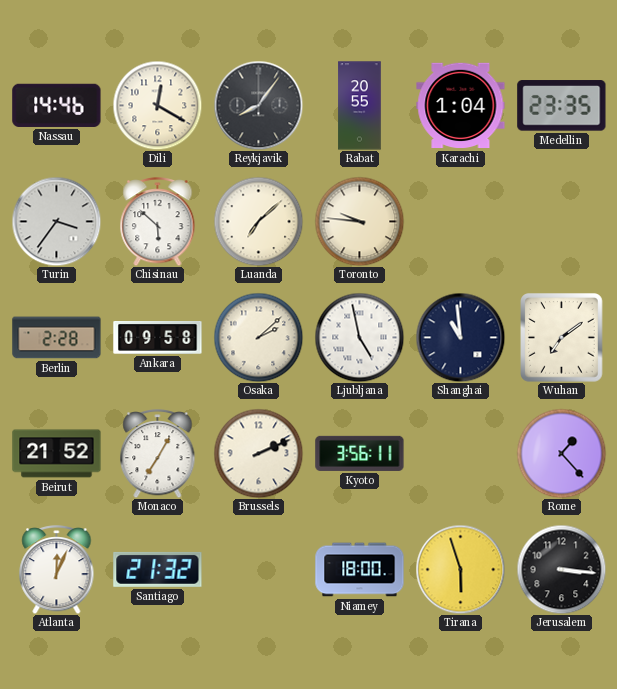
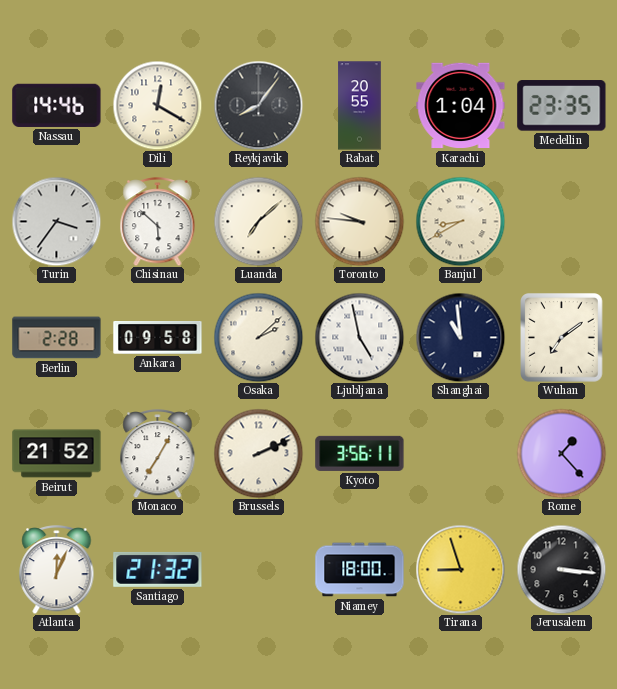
Banjul: none -> 8:40
Tirana: 5:57 -> 8:57
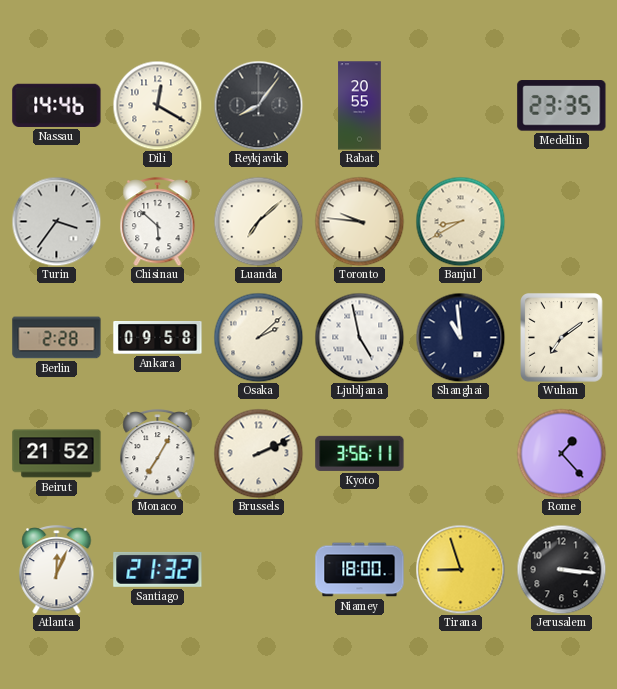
Karachi: 1:04 -> none
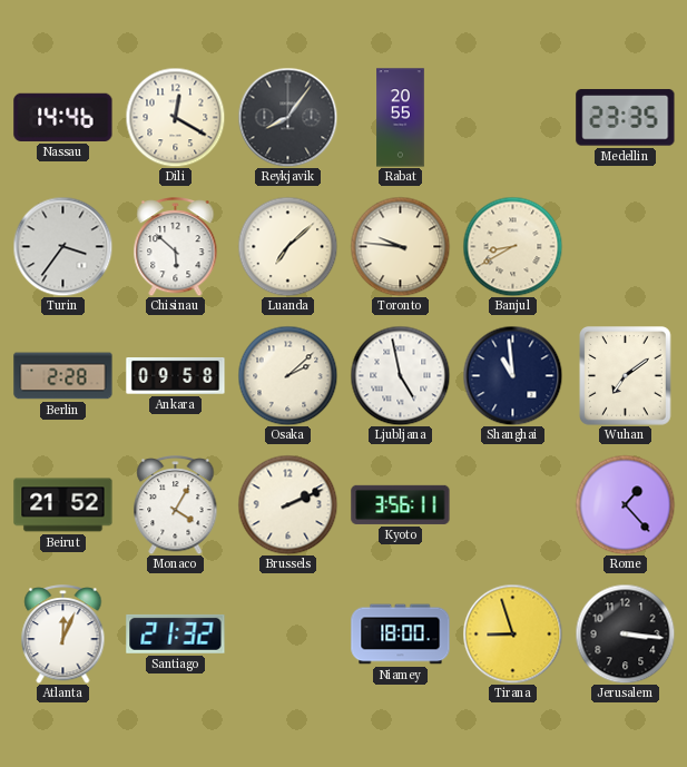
Monaco: 7:05 -> 4:05
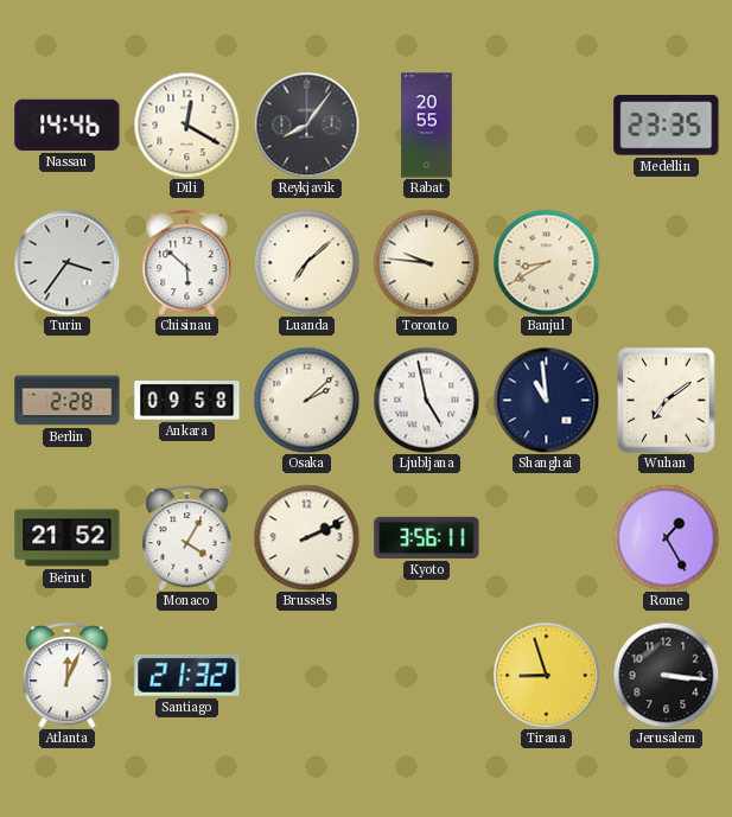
Rome: 1:23 -> 1:25
Niamey: 18:00 -> none
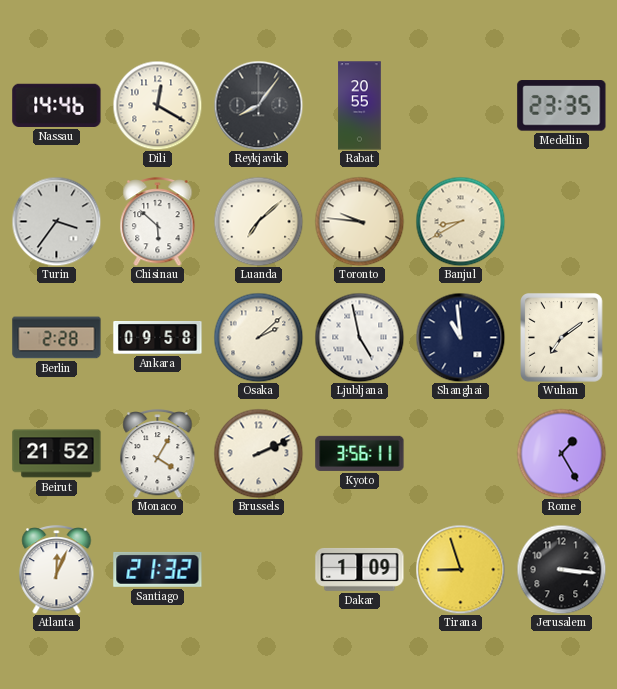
Dakar: none -> 1:09
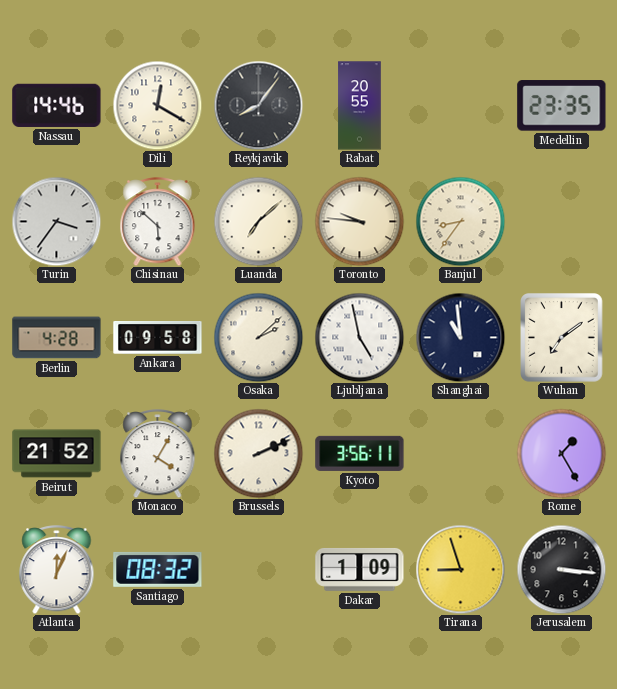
Banjul: 8:40 -> 8:36
Berlin: 2:28 -> 4:28
Santiago: 21:32 -> 08:32
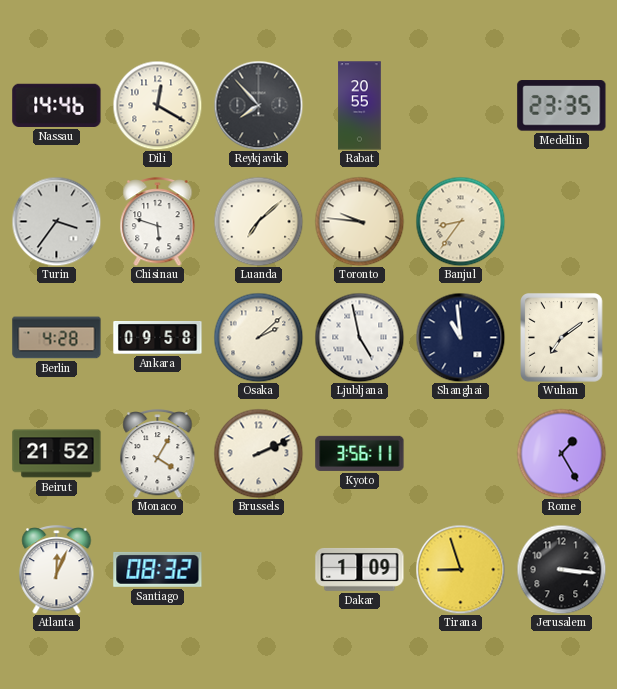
Reykjavik: 8:06 -> 7:53
Chisinau: 5:52 -> 5:48
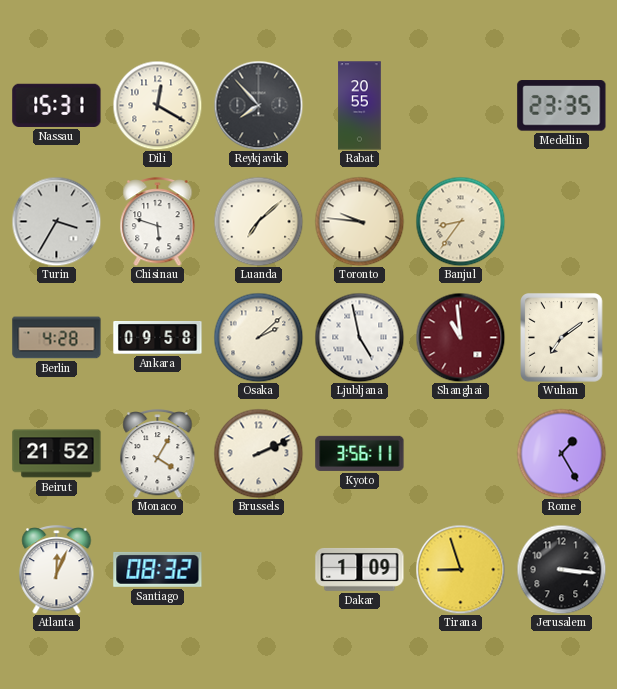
Nassau: 14:46 -> 15:31
Turin: 3:36 -> 3:35
Shanghai dial: navy -> burgundy
